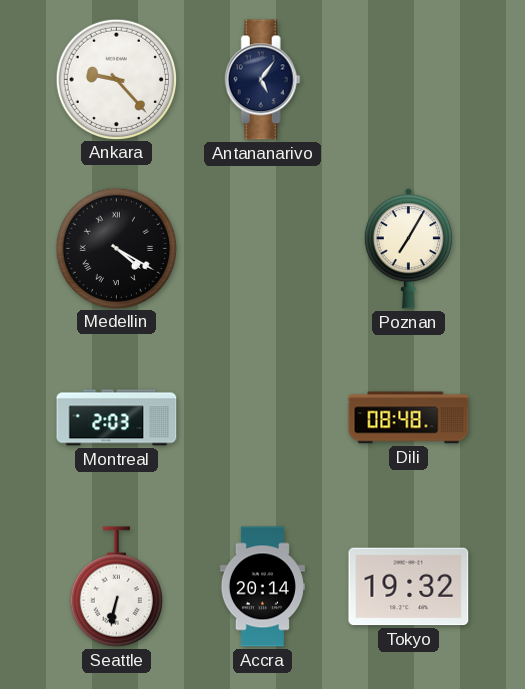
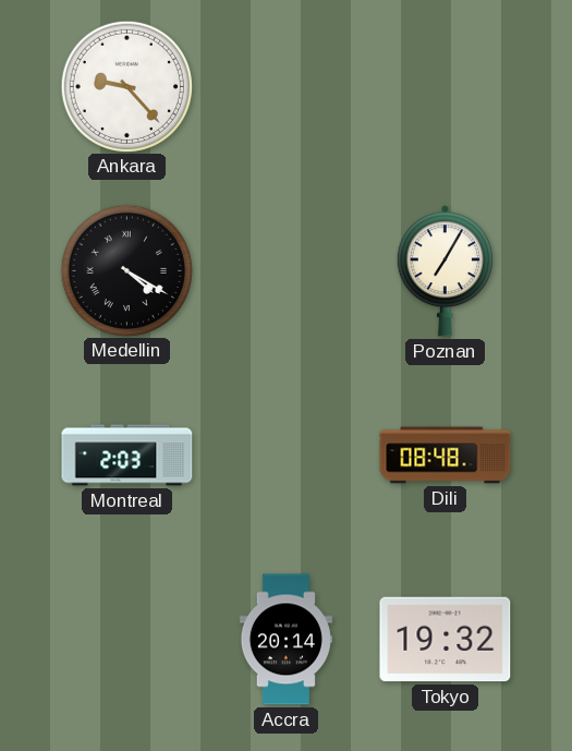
Antananarivo: 5:06 -> none
Seattle: 6:32 -> none
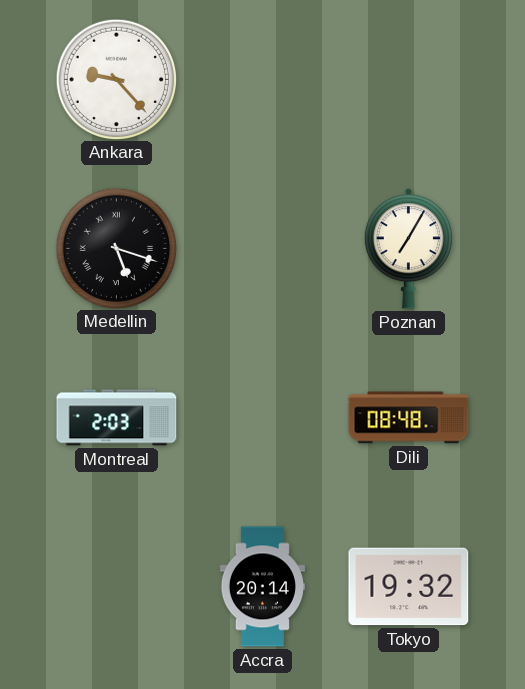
Medellin: 4:20 -> 5:18
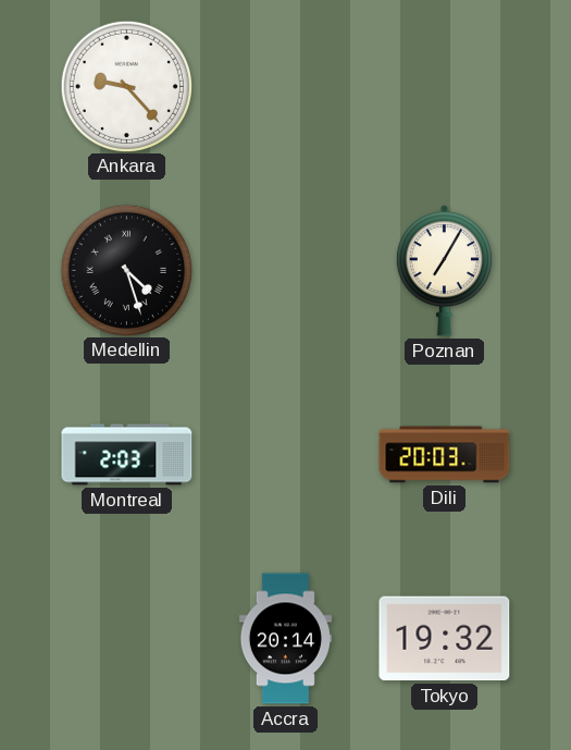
Medellin: 5:18 -> 4:27
Dili: 08:48 -> 20:03
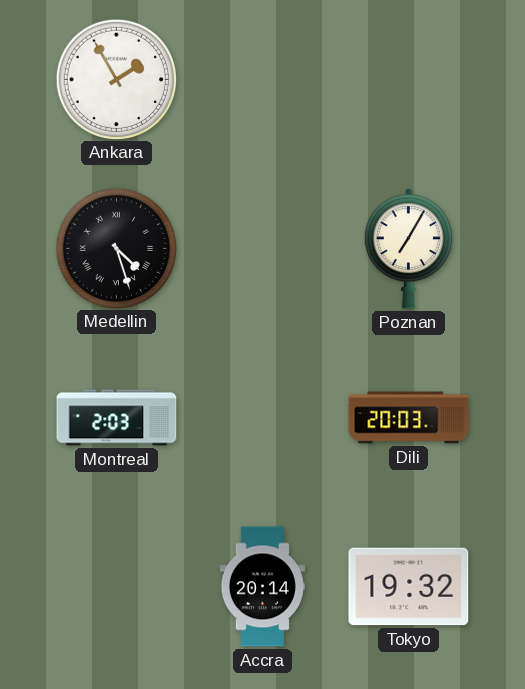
Ankara: 9:23 -> 1:55
